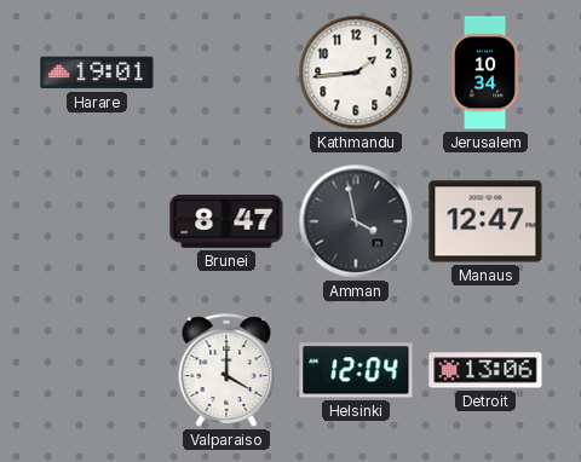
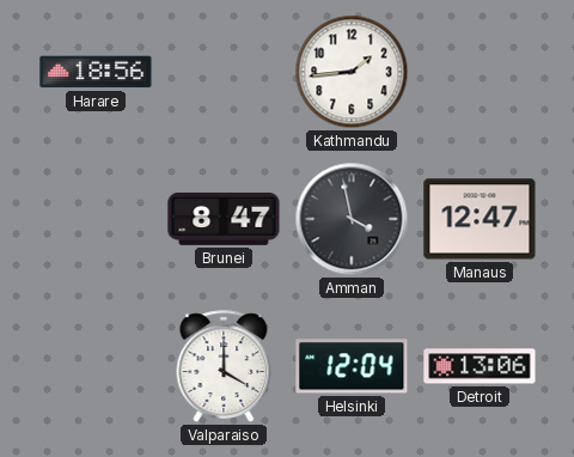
Harare: 19:01 -> 18:56
Jerusalem: 10:34 -> none
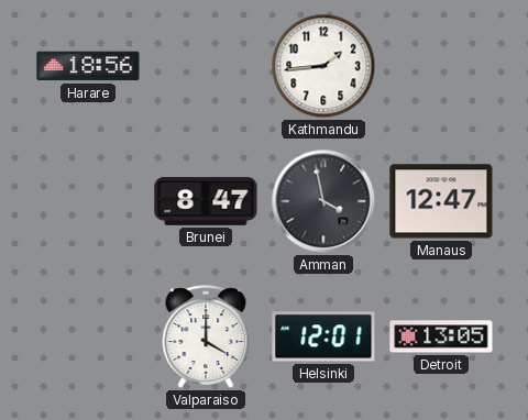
Helsinki: 12:04 -> 12:01
Detroit: 13:06 -> 13:05
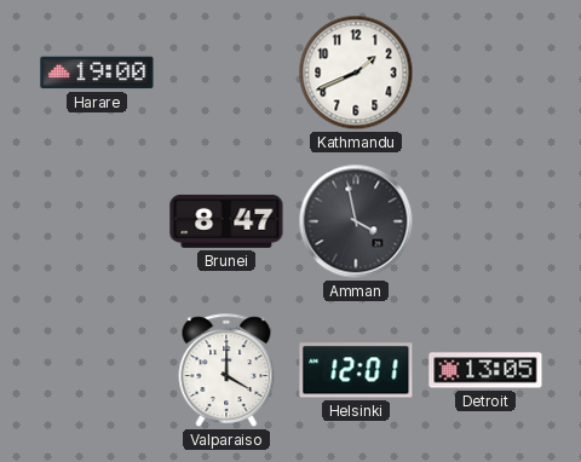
Harare: 18:56 -> 19:00
Kathmandu: 1:44 -> 1:41
Manaus: 12:47 -> none
